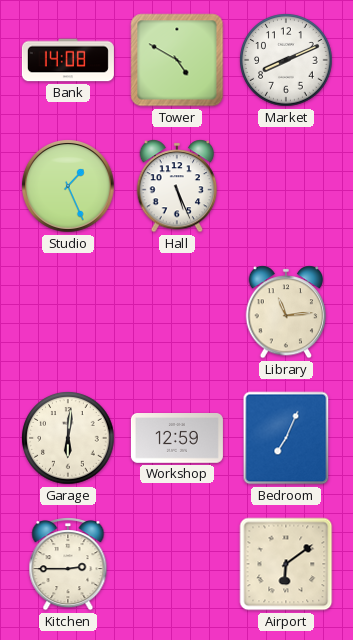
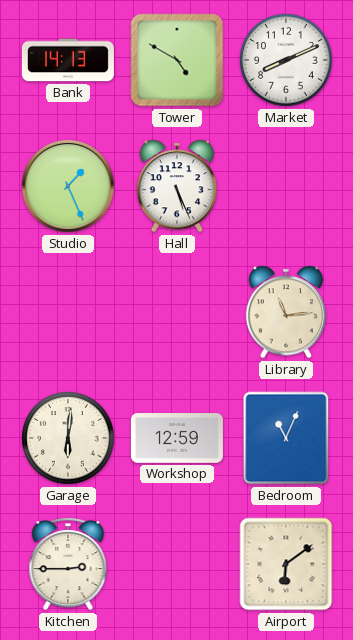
Bank: 14:08 -> 14:13
Bedroom: 7:04 -> 11:04
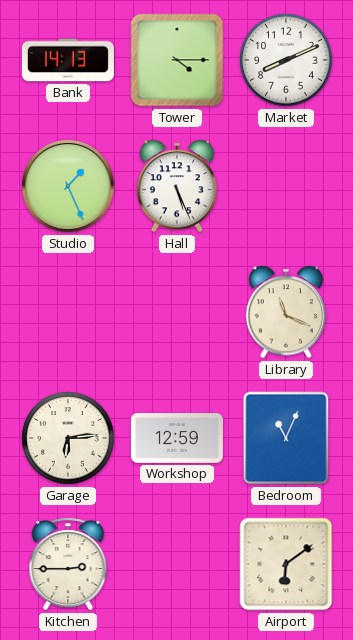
Tower: 4:50 -> 4:15
Library: 11:14 -> 11:19
Garage: 6:01 -> 6:14
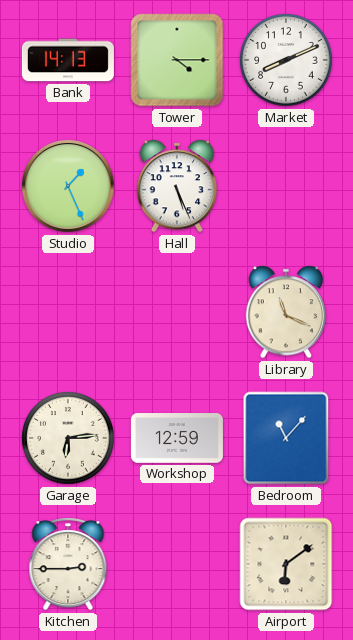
Bedroom: 11:04 -> 11:07
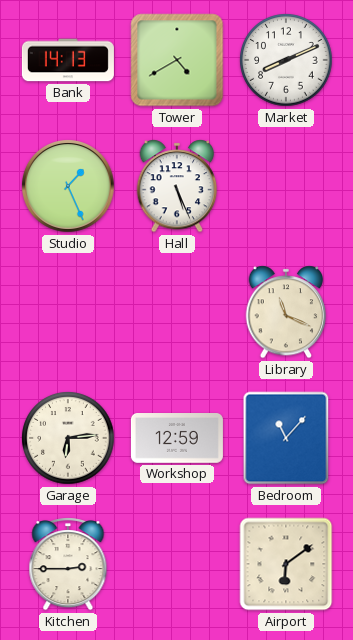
Tower: 4:15 -> 4:40
